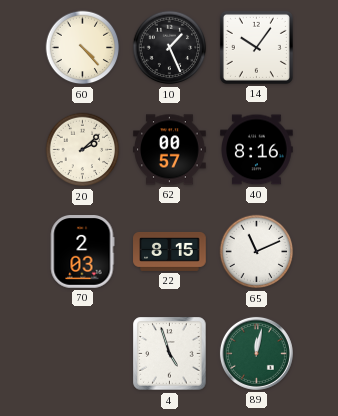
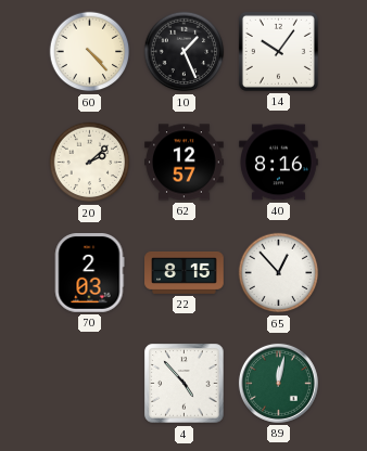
62: 00:57 -> 12:57
65: 11:11 -> 12:53
4: 4:57 -> 4:53
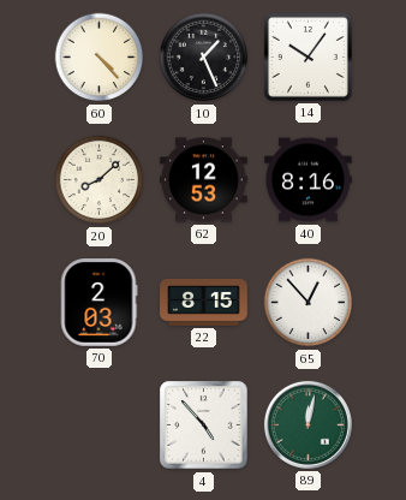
20: 2:08 -> 8:08
62: 12:57 -> 12:53
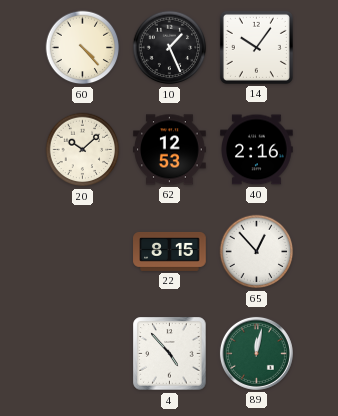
20: 8:08 -> 10:08
40: 8:16 -> 2:16
70: 2:03 -> none
